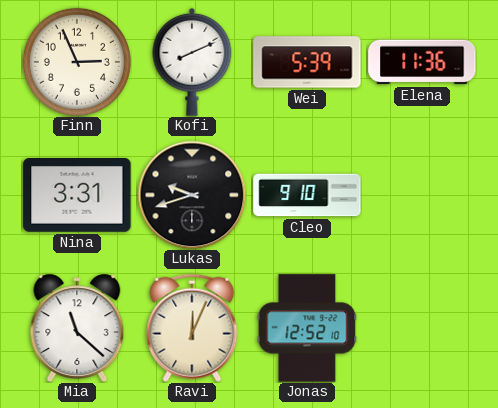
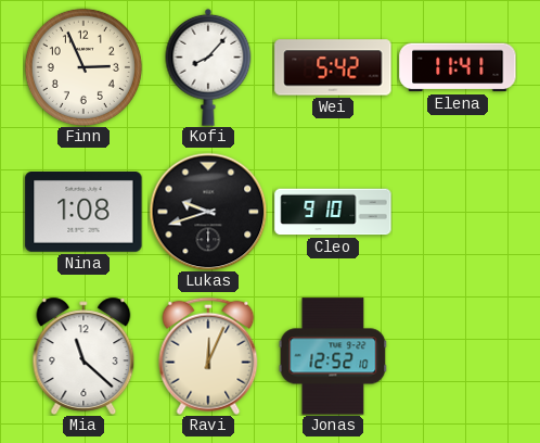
Kofi: 8:11 -> 8:07
Wei: 5:39 -> 5:42
Elena: 11:36 -> 11:41
Nina: 3:31 -> 1:08
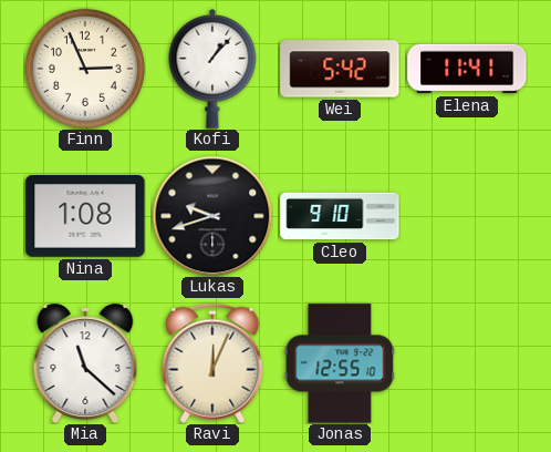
Kofi: 8:07 -> 1:07
Jonas: 12:52 -> 12:55
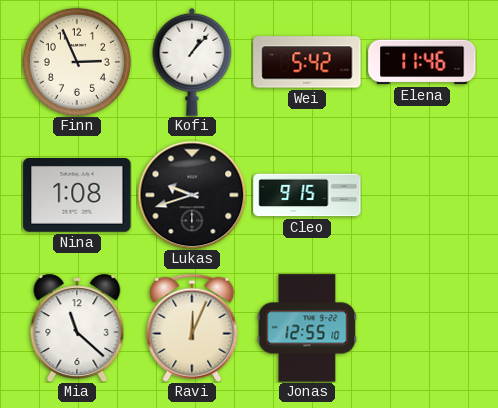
Elena: 11:41 -> 11:46
Cleo: 9:10 -> 9:15
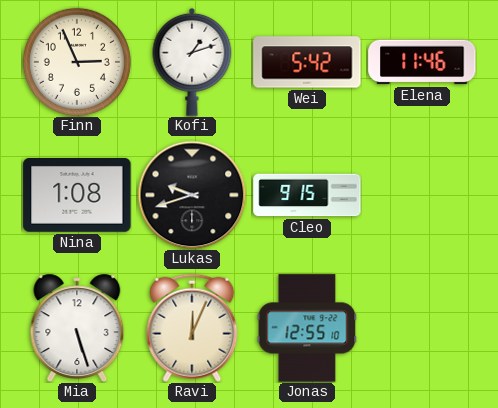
Kofi: 1:07 -> 1:12
Mia: 11:22 -> 5:27
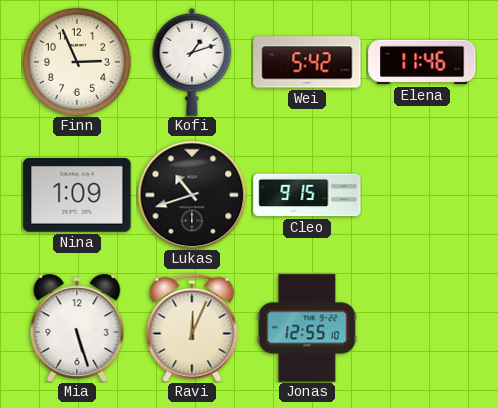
Nina: 1:08 -> 1:09
Lukas: 9:42 -> 10:42
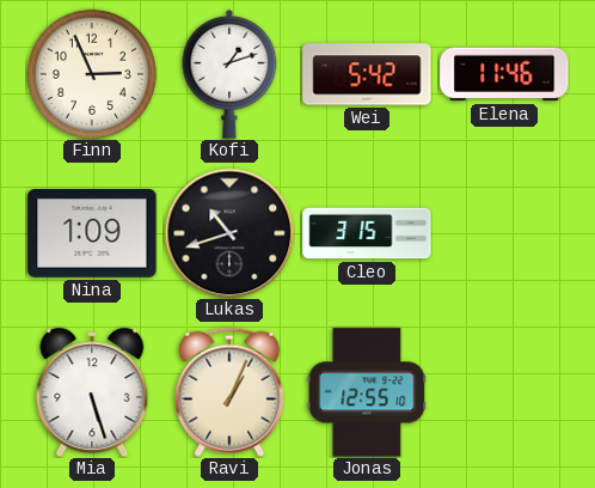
Cleo: 9:15 -> 3:15
Ravi: 12:04 -> 1:04
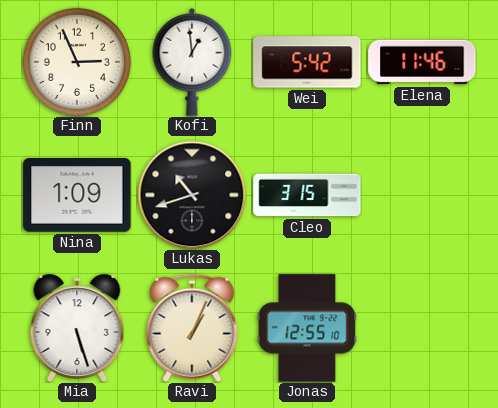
Kofi: 1:12 -> 12:59
